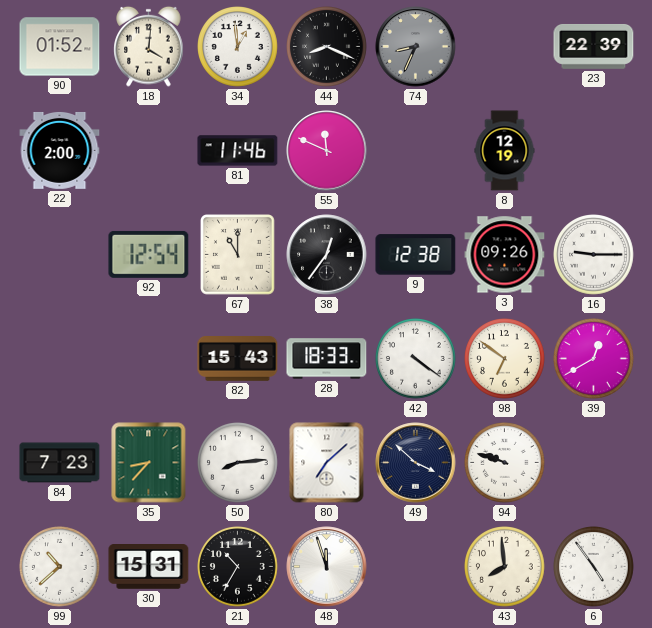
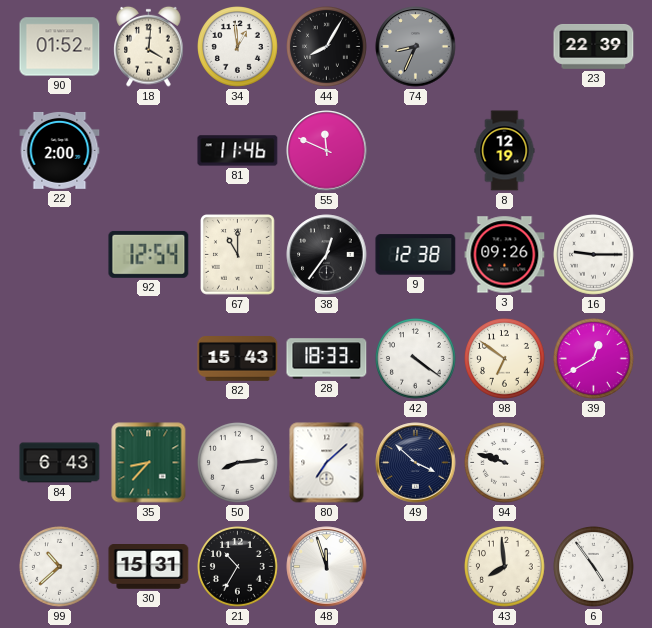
44: 8:19 -> 8:05
84: 7:23 -> 6:43
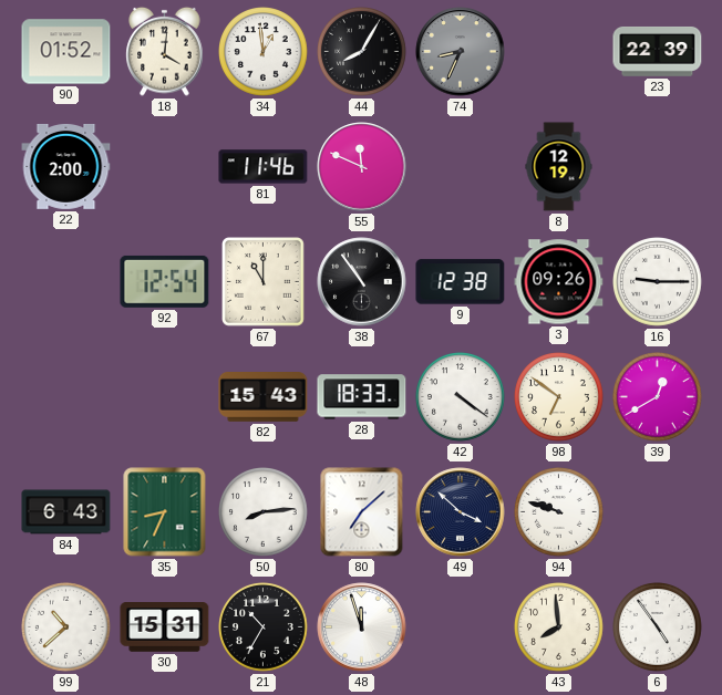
38: 12:36 -> 10:54
35: 8:37 -> 8:34
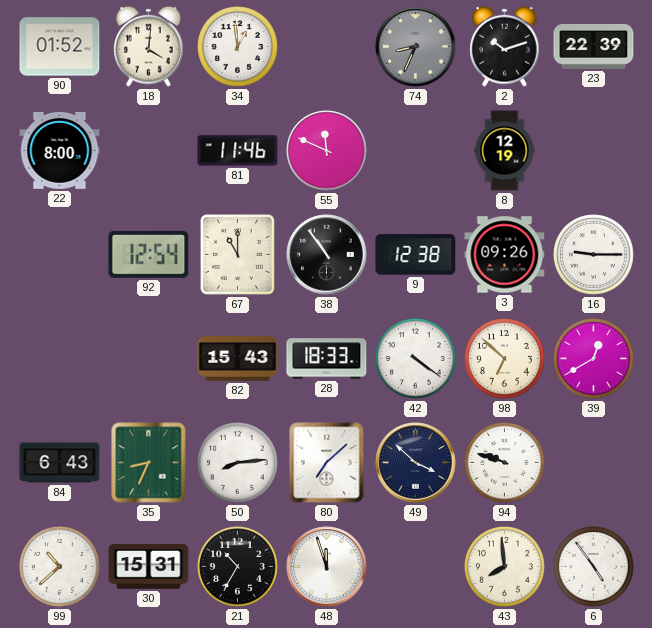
44: 8:05 -> none
2: none -> 10:12
22: 2:00 -> 8:00
98: 6:51 -> 6:52
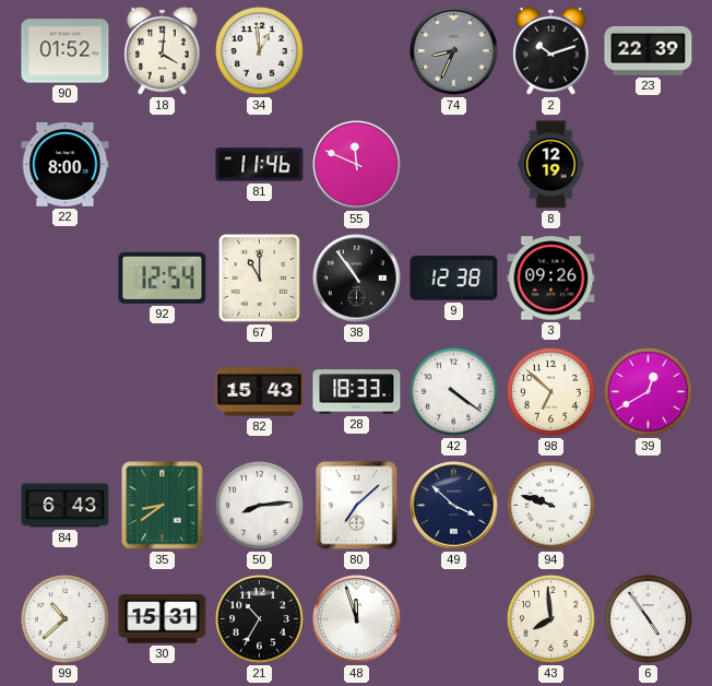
16: 9:15 -> none
35: 8:34 -> 8:39
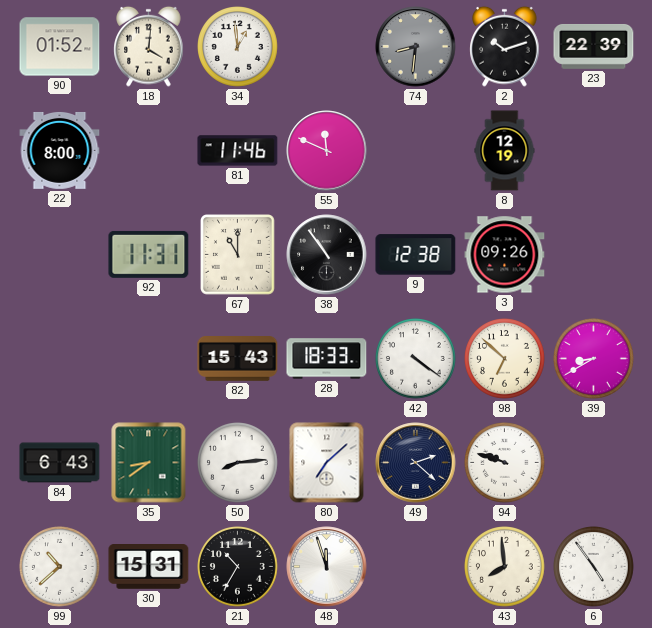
74: 8:34 -> 8:31
92: 12:54 -> 11:31
39: 12:40 -> 8:40
49: 3:52 -> 2:22
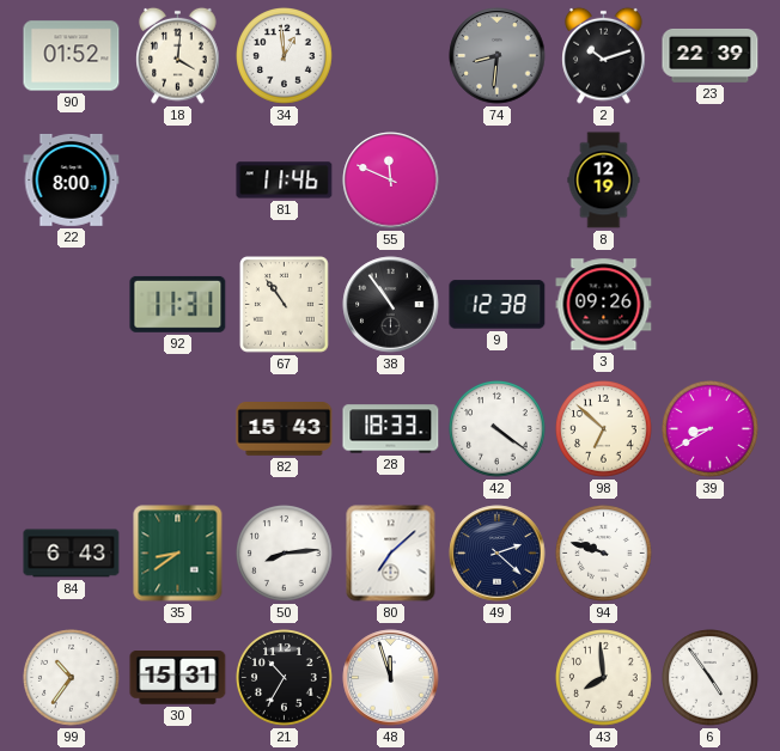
67: 11:00 -> 10:54
99: 10:38 -> 10:36
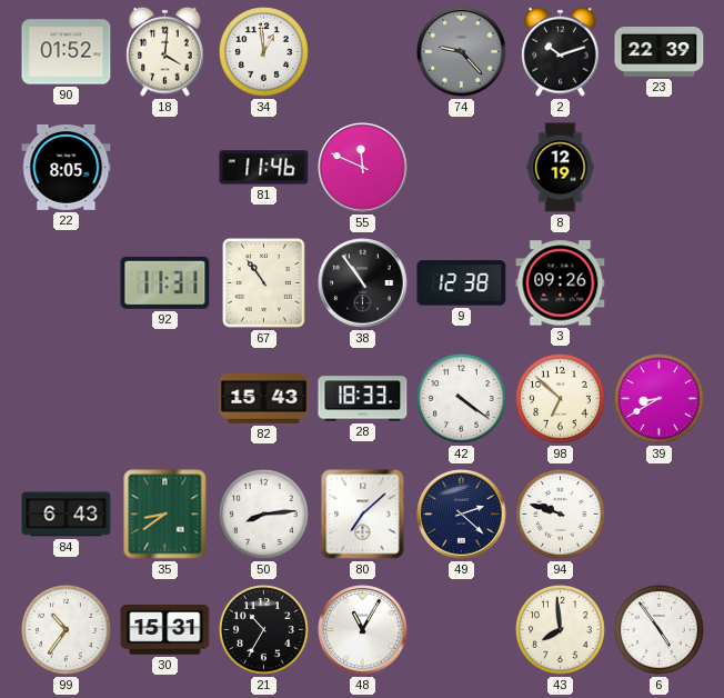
74: 8:31 -> 9:23
22: 8:00 -> 8:05
48: 11:57 -> 11:05
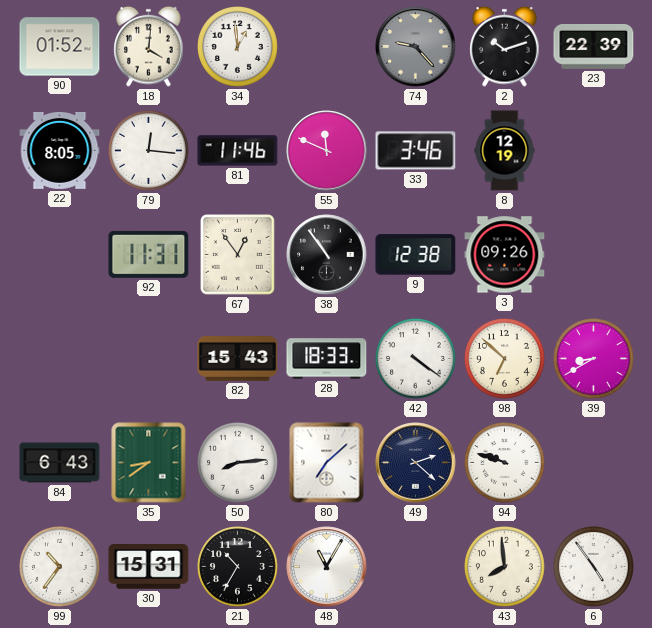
79: none -> 12:16
33: none -> 3:46
67: 10:54 -> 12:54
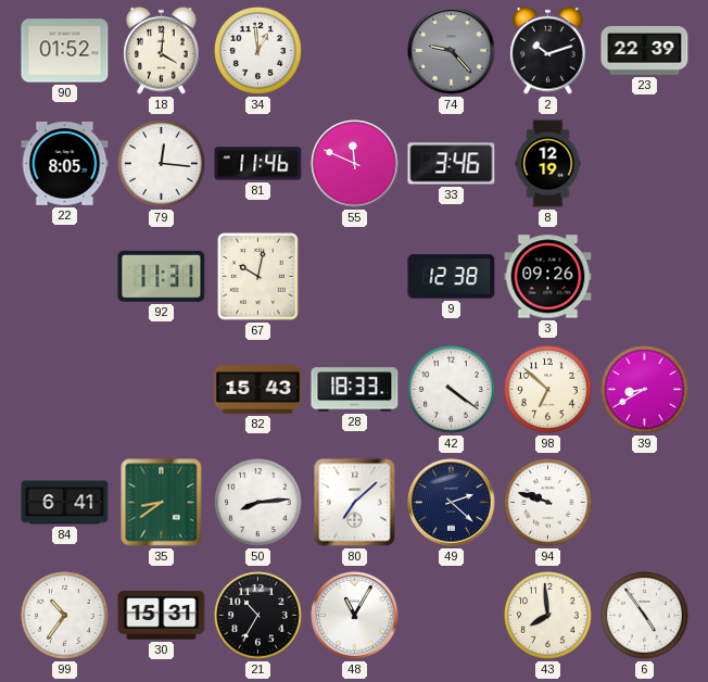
67: 12:54 -> 10:02
38: 10:54 -> none
84: 6:43 -> 6:41
